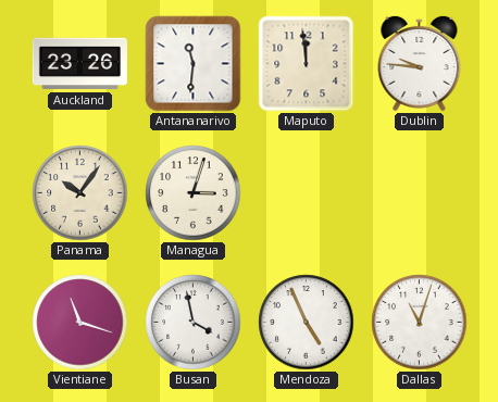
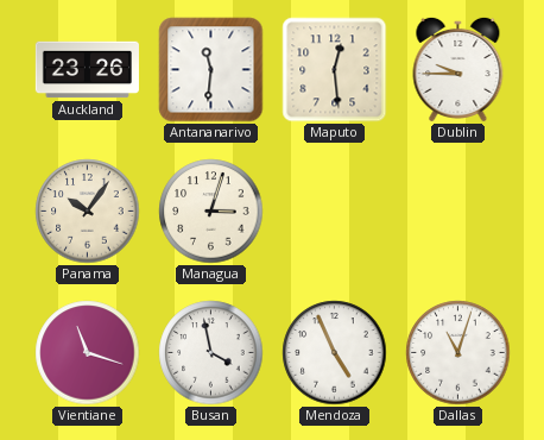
Maputo: 11:59 -> 12:29
Dublin: 9:46 -> 9:45
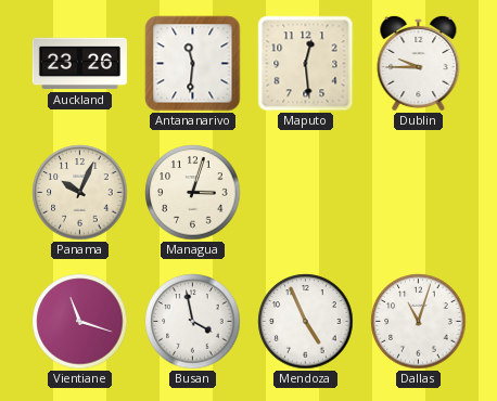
Panama: 10:06 -> 10:04
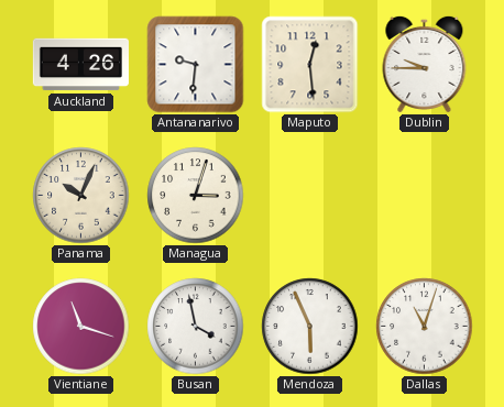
Auckland: 23:26 -> 4:26
Antananarivo: 11:31 -> 9:31
Mendoza: 4:56 -> 5:56
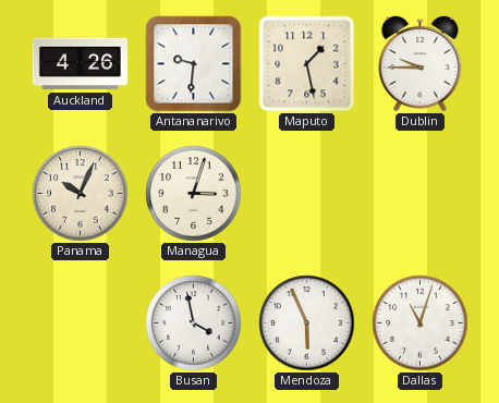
Maputo: 12:29 -> 1:28
Vientiane: 11:18 -> none
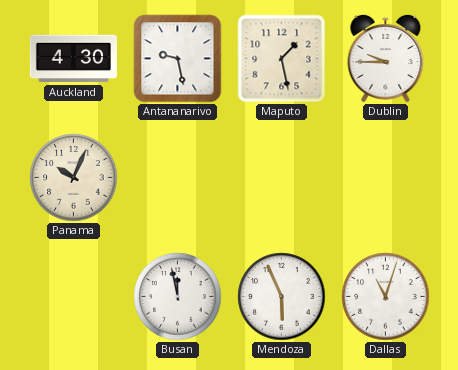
Auckland: 4:26 -> 4:30
Antananarivo: 9:31 -> 9:28
Managua: 3:03 -> none
Busan: 3:58 -> 11:58
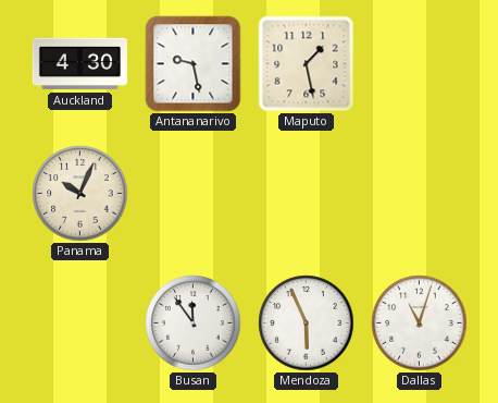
Dublin: 9:45 -> none
Busan: 11:58 -> 11:54
